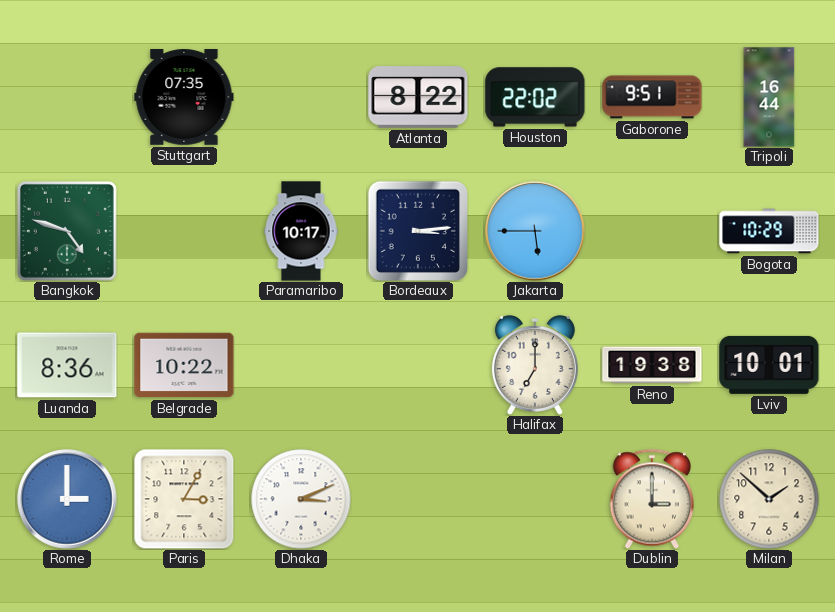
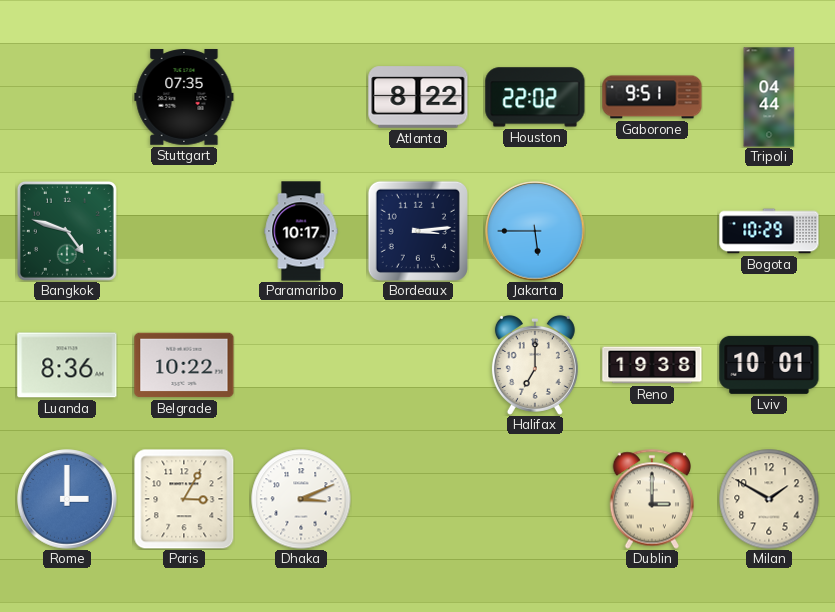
Tripoli: 16:44 -> 04:44
Milan: 1:52 -> 1:50
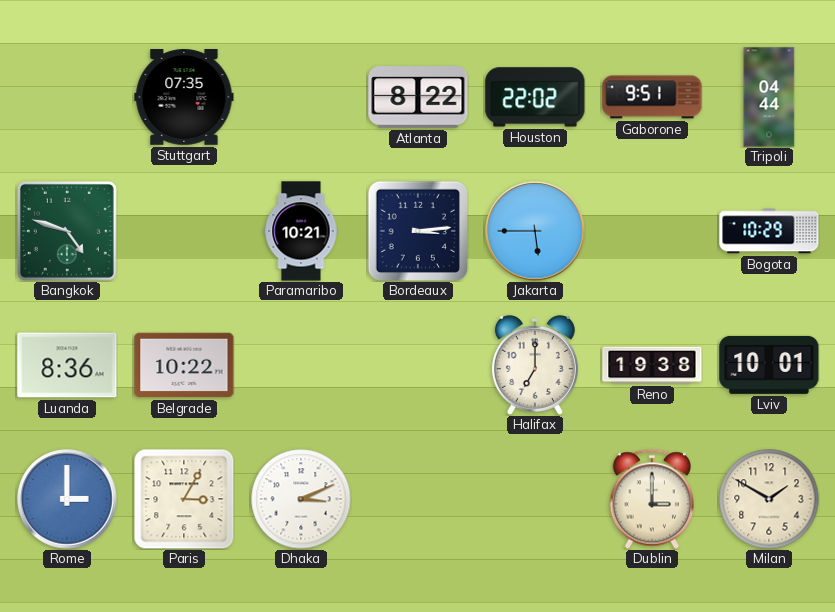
Paramaribo: 10:17 -> 10:21
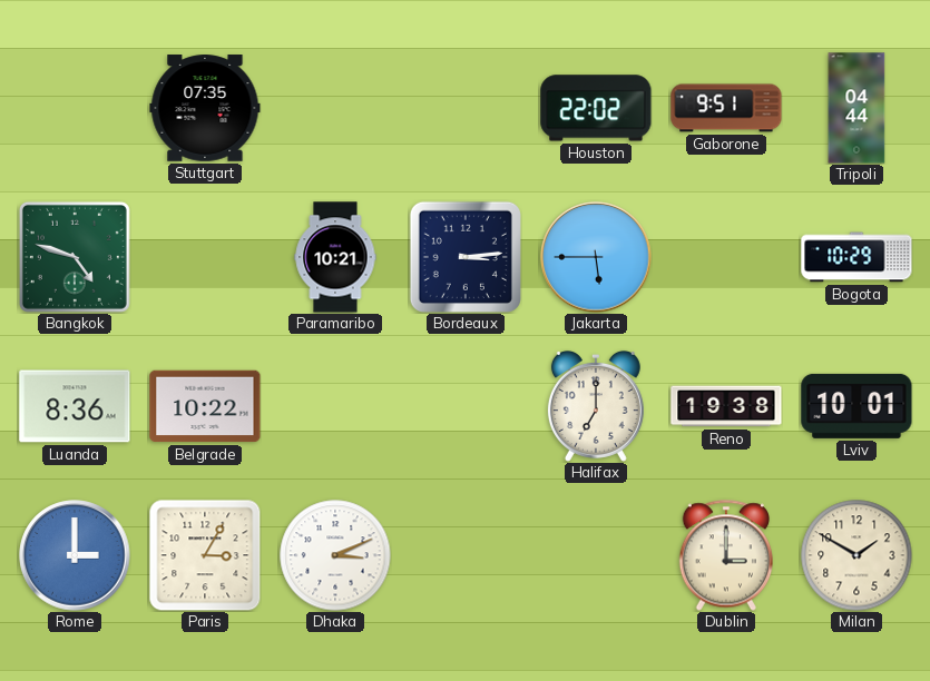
Atlanta: 8:22 -> none
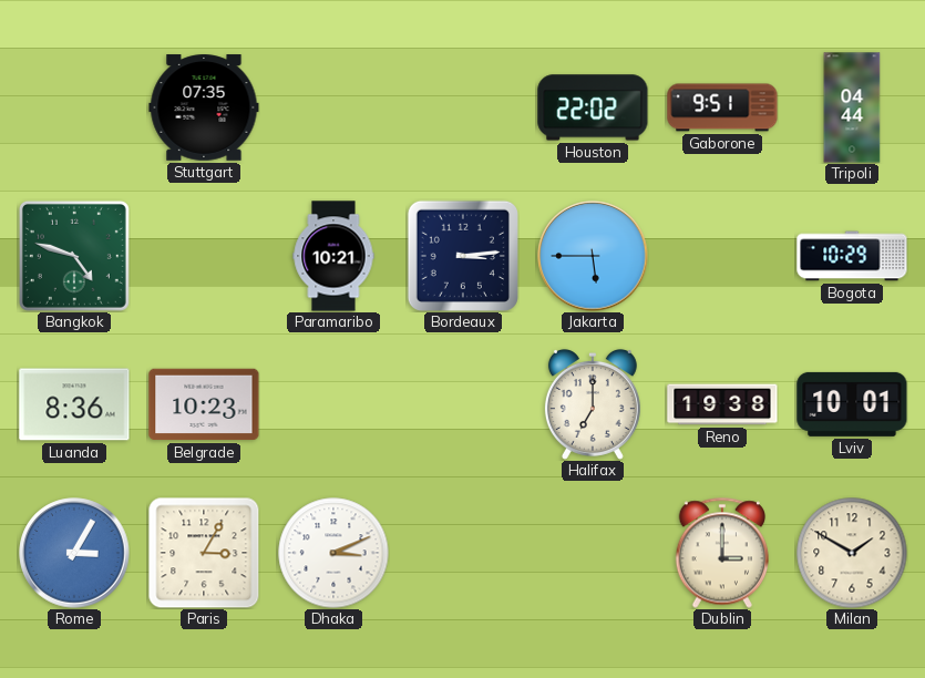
Belgrade: 10:22 -> 10:23
Rome: 3:00 -> 3:05
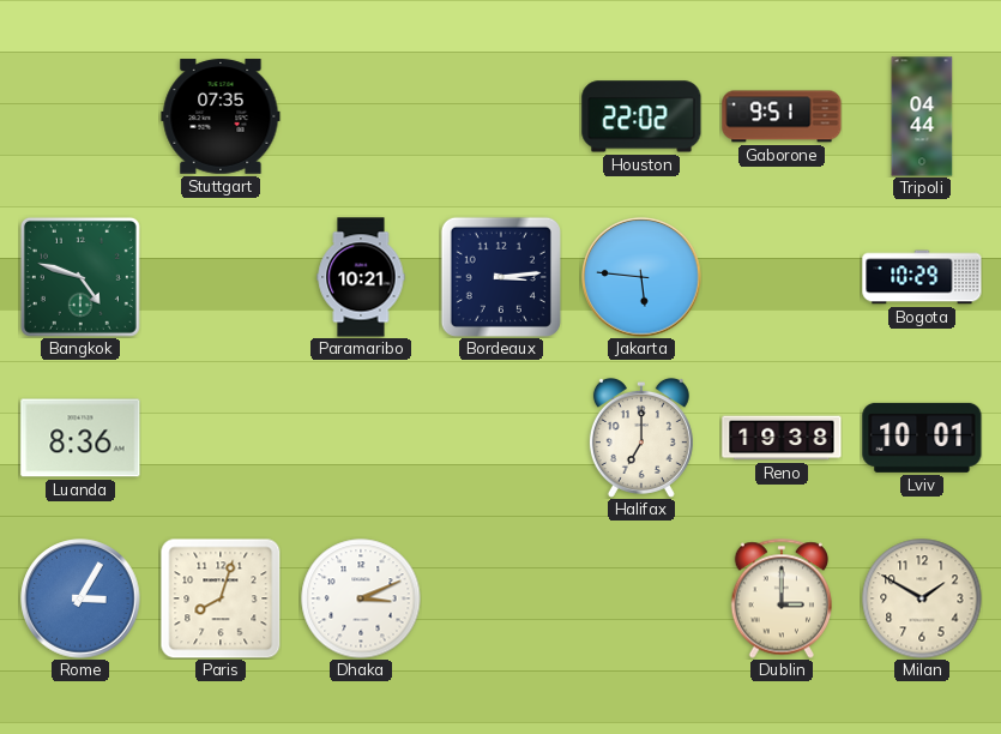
Jakarta: 5:45 -> 5:46
Belgrade: 10:23 -> none
Paris: 3:05 -> 8:03
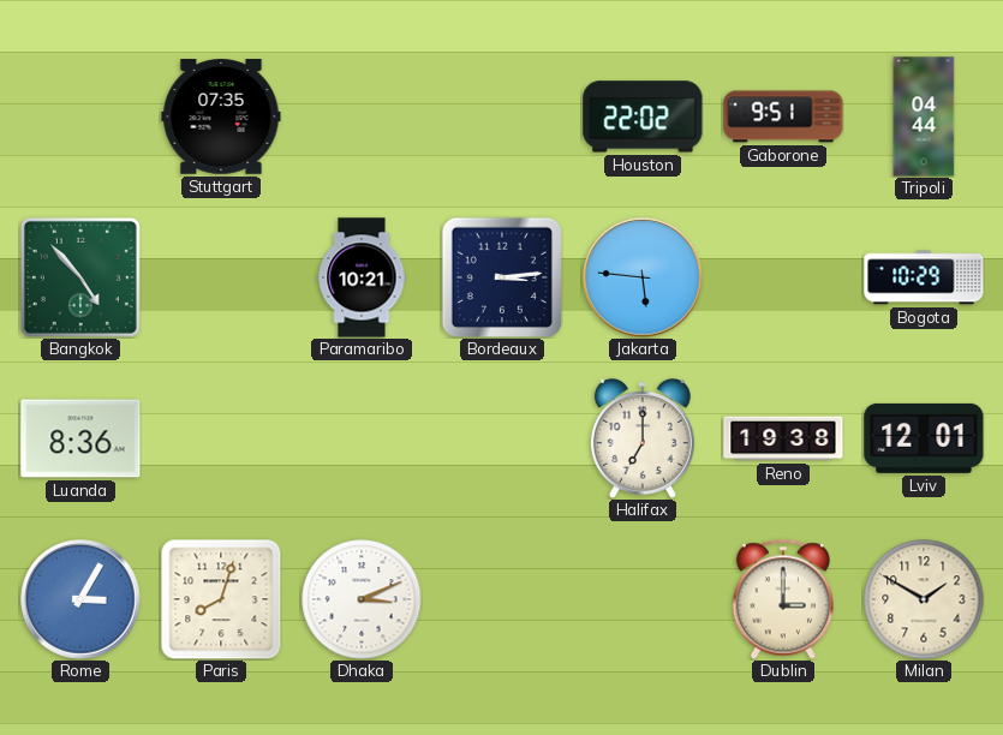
Bangkok: 4:48 -> 4:53
Lviv: 10:01 -> 12:01
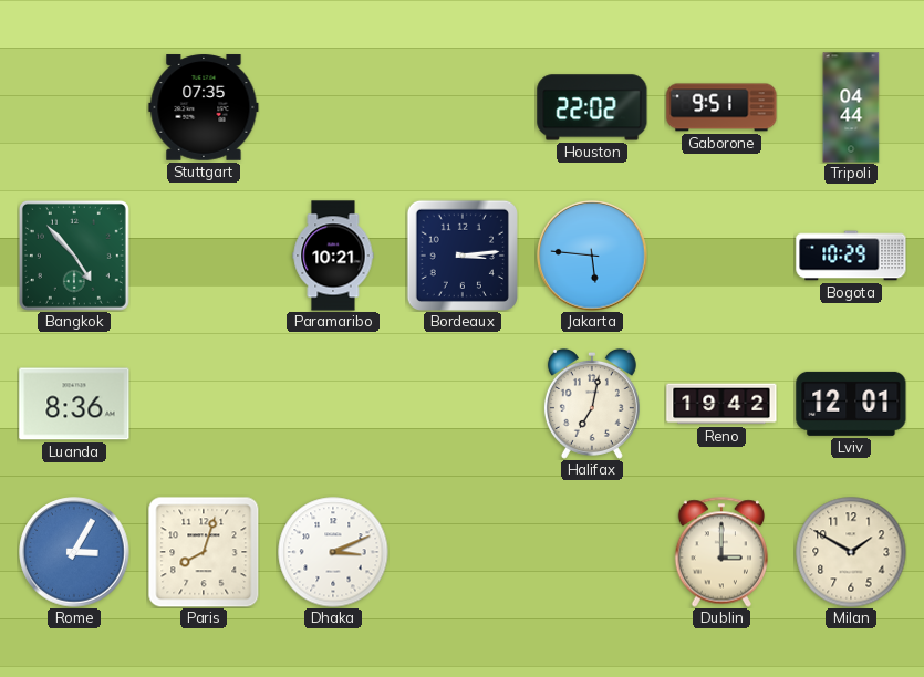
Halifax: 7:00 -> 7:02
Reno: 19:38 -> 19:42
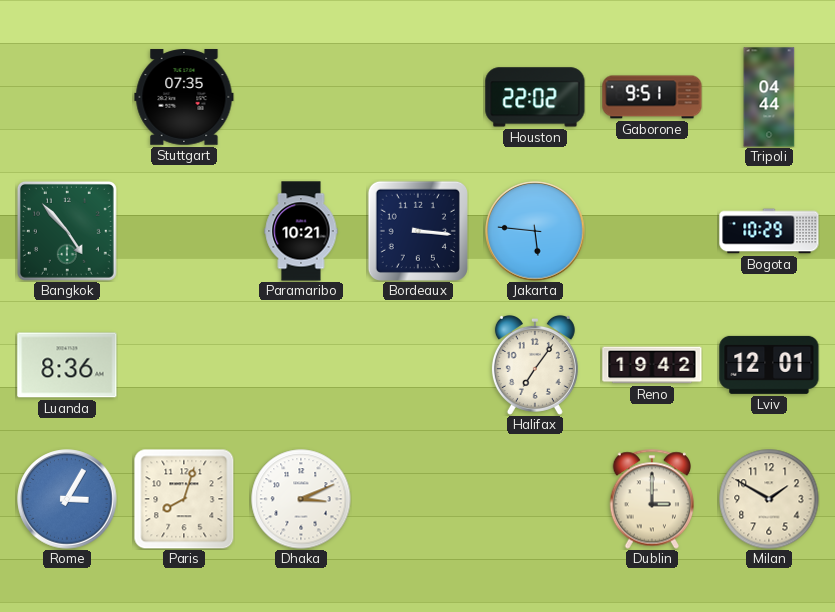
Bordeaux: 3:14 -> 3:16
Halifax: 7:02 -> 7:06
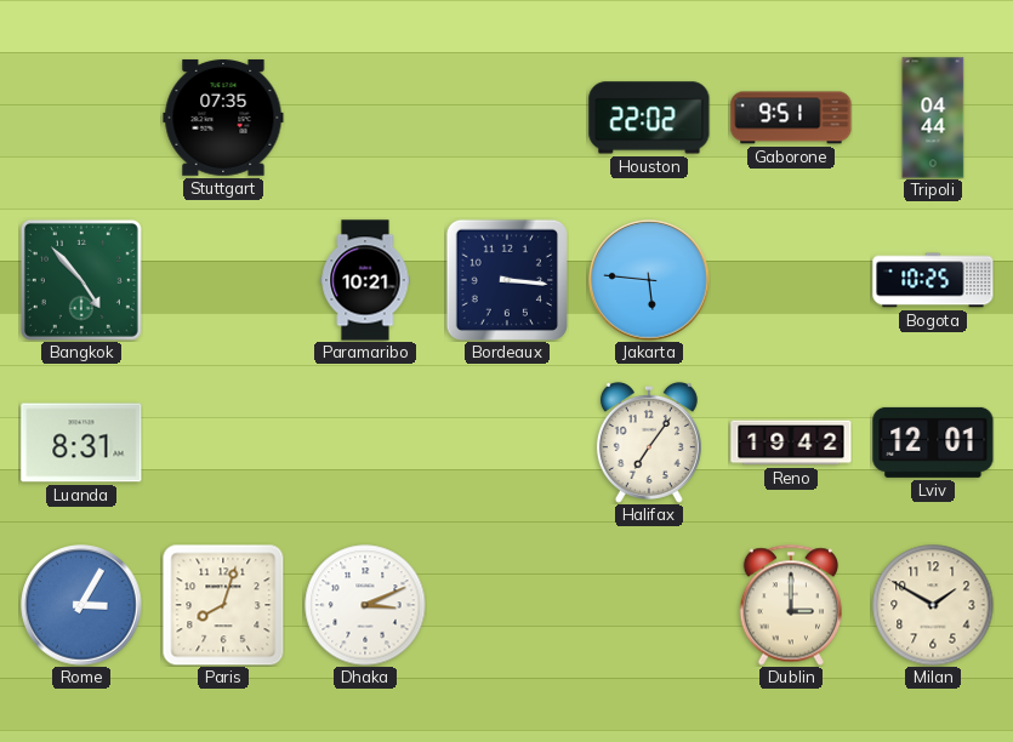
Bogota: 10:29 -> 10:25
Luanda: 8:36 -> 8:31
